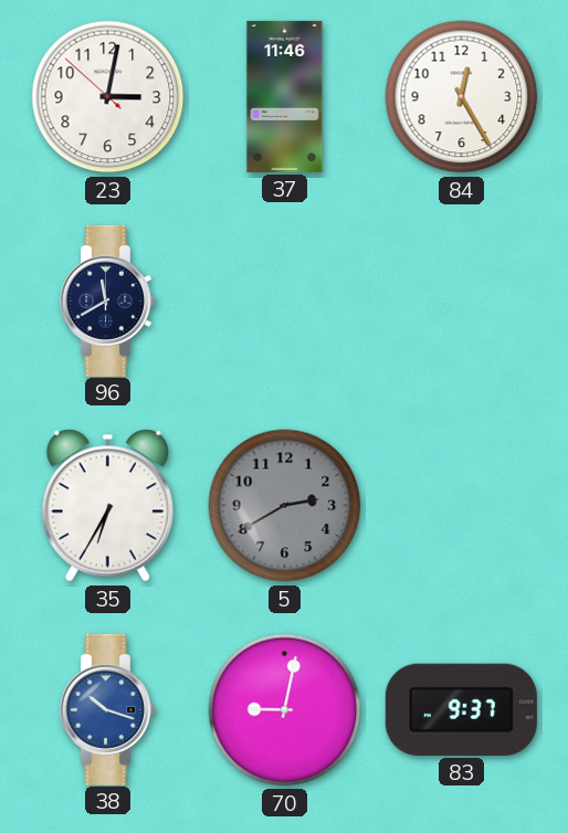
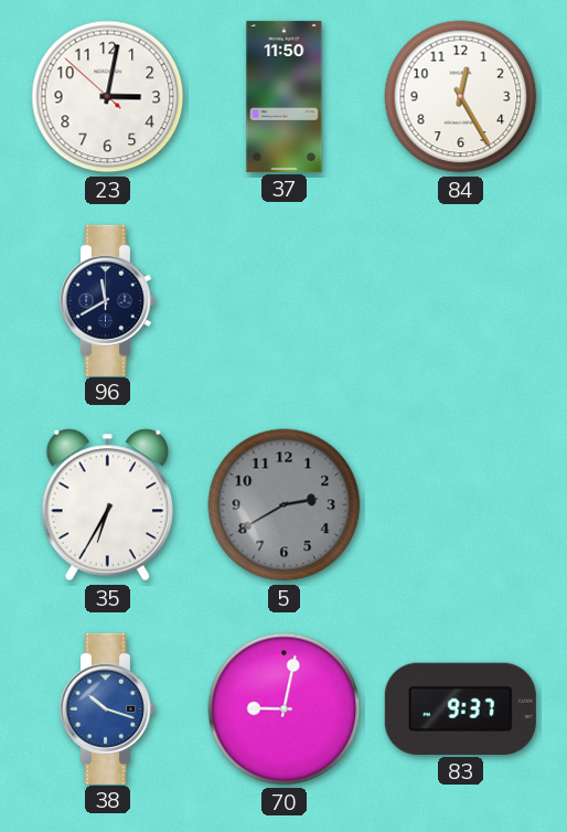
37: 11:46 -> 11:50
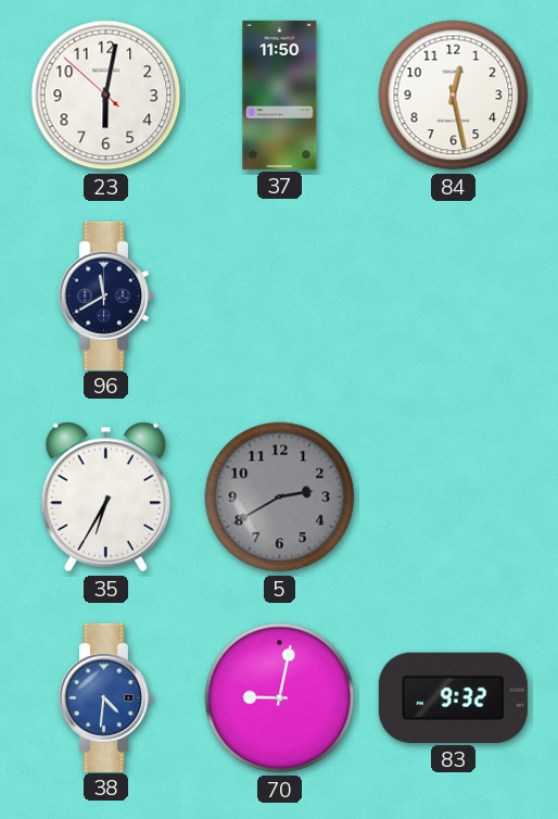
23: 3:01 -> 6:01
84: 12:25 -> 12:28
38: 10:18 -> 4:31
83: 9:37 -> 9:32
